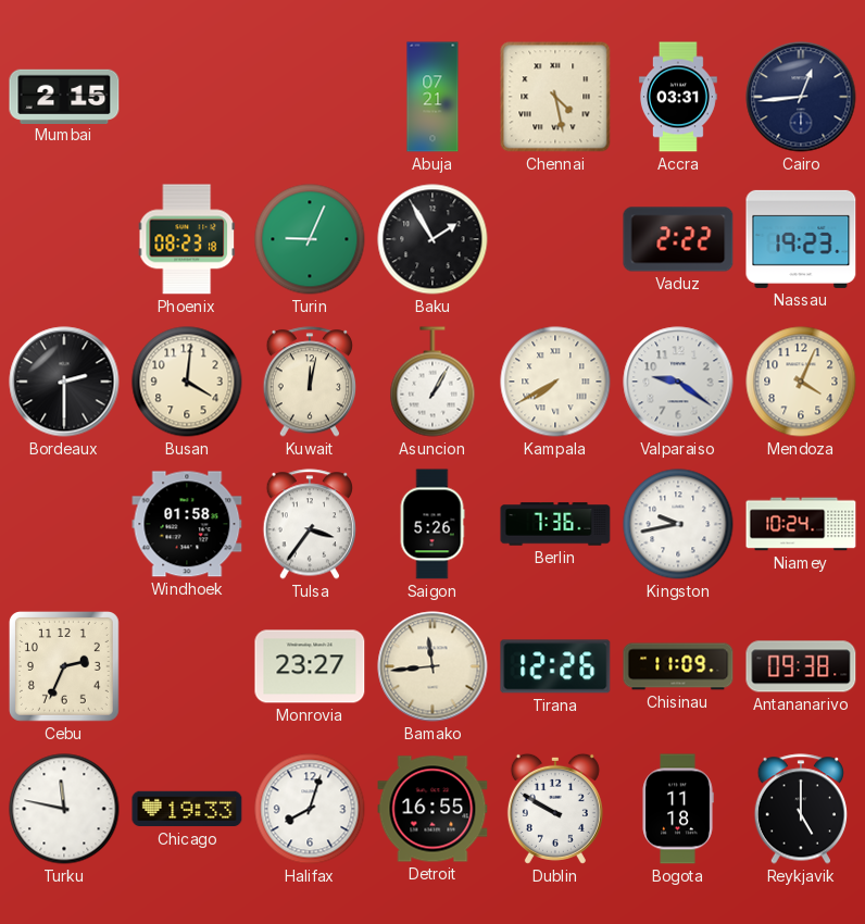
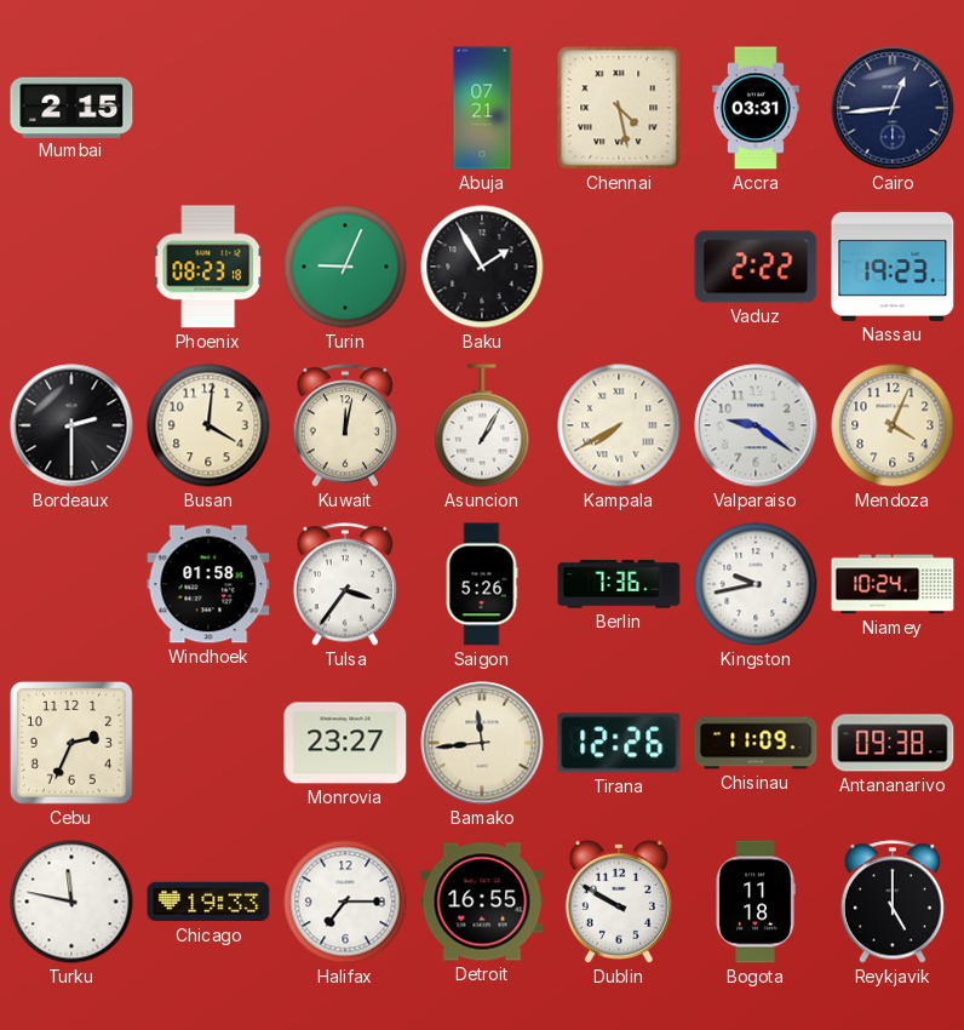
Halifax: 8:03 -> 7:15
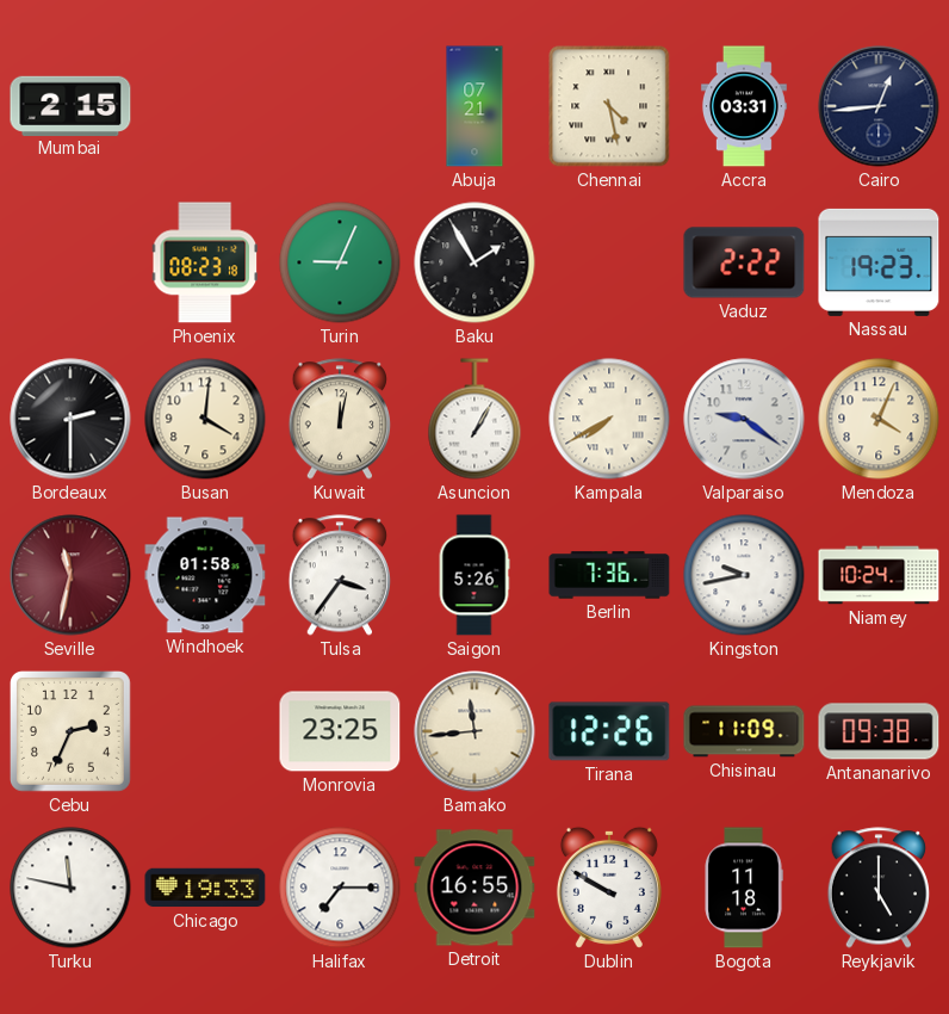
Seville: none -> 11:32
Monrovia: 23:27 -> 23:25
